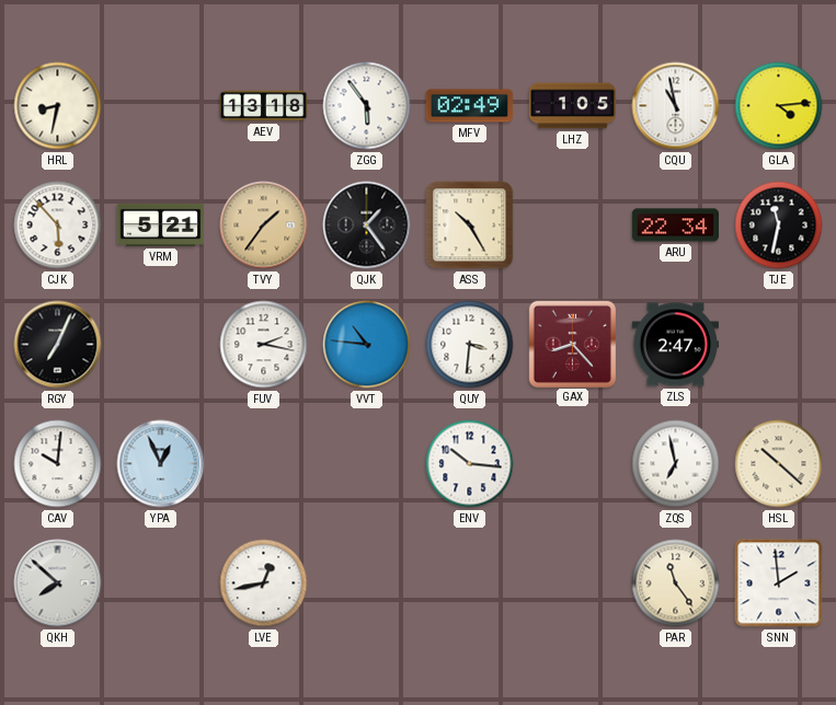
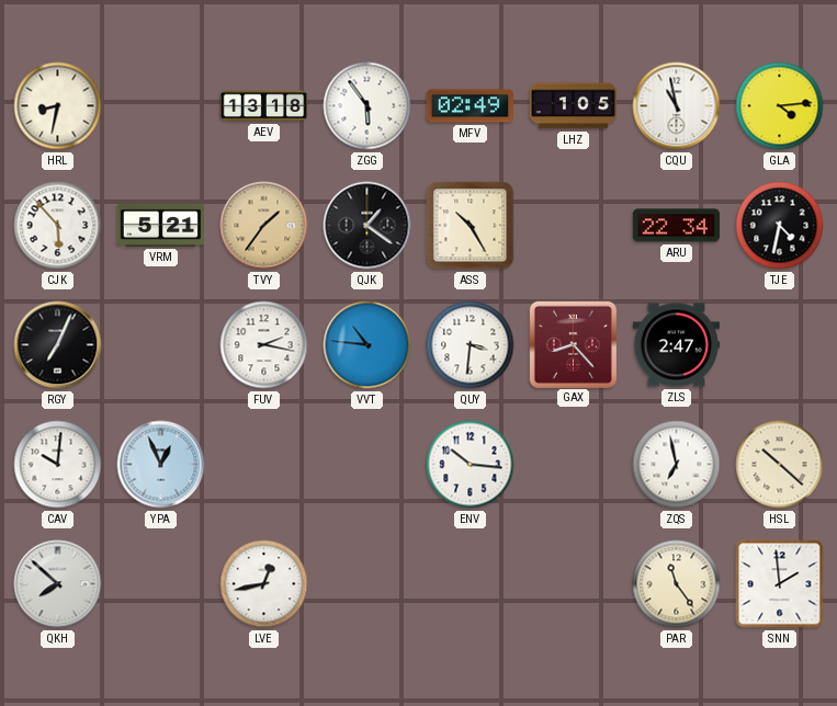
QJK: 1:24 -> 1:21
TJE: 11:32 -> 4:32
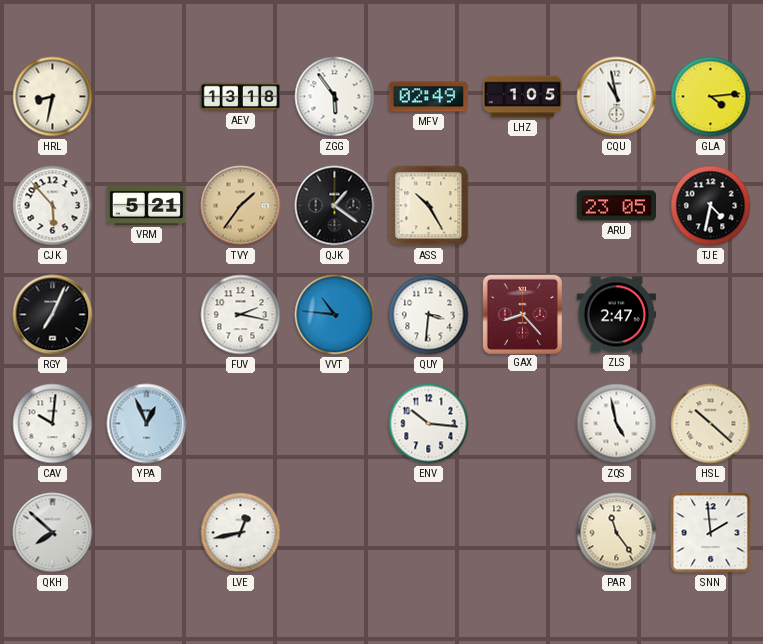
ARU: 22:34 -> 23:05
ZQS: 6:58 -> 4:58
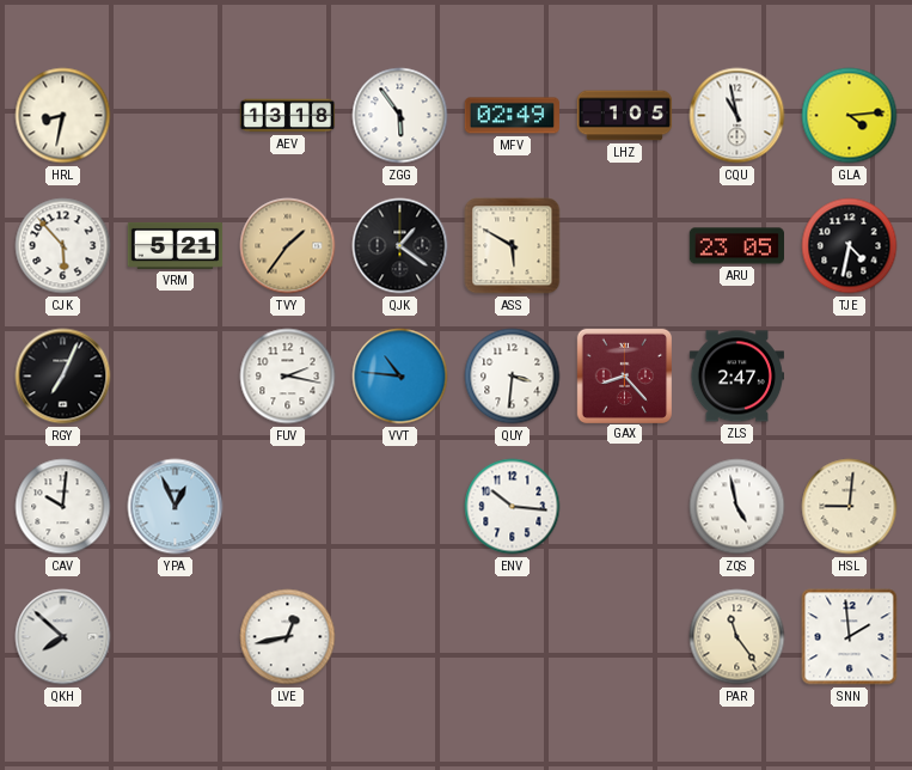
ASS: 10:25 -> 5:50
HSL: 10:22 -> 9:01
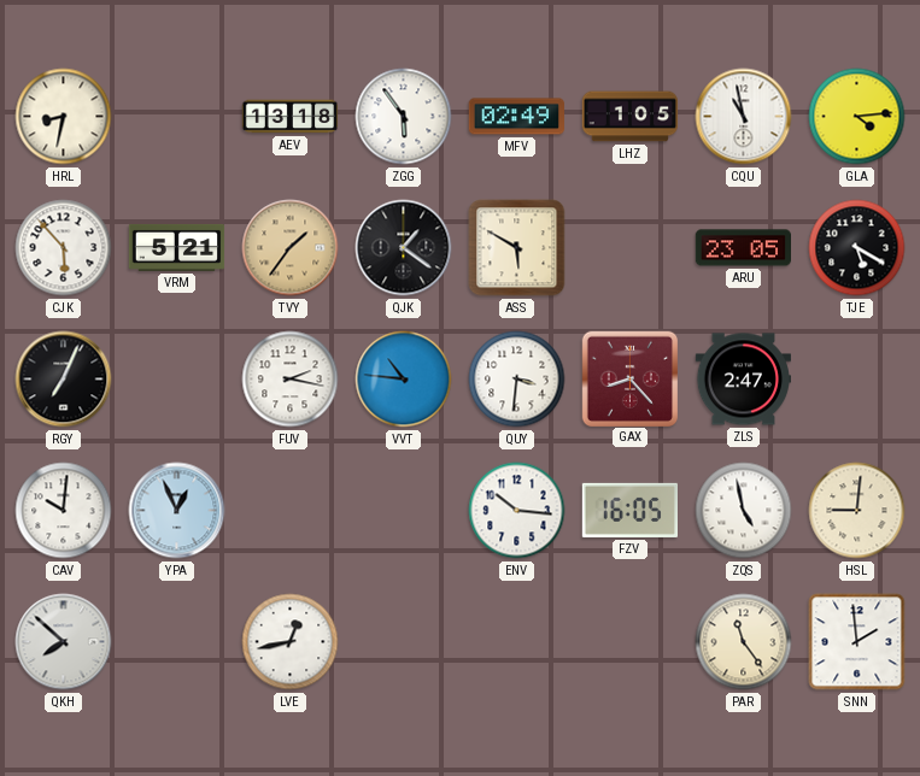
TJE: 4:32 -> 5:20
FZV: none -> 16:05
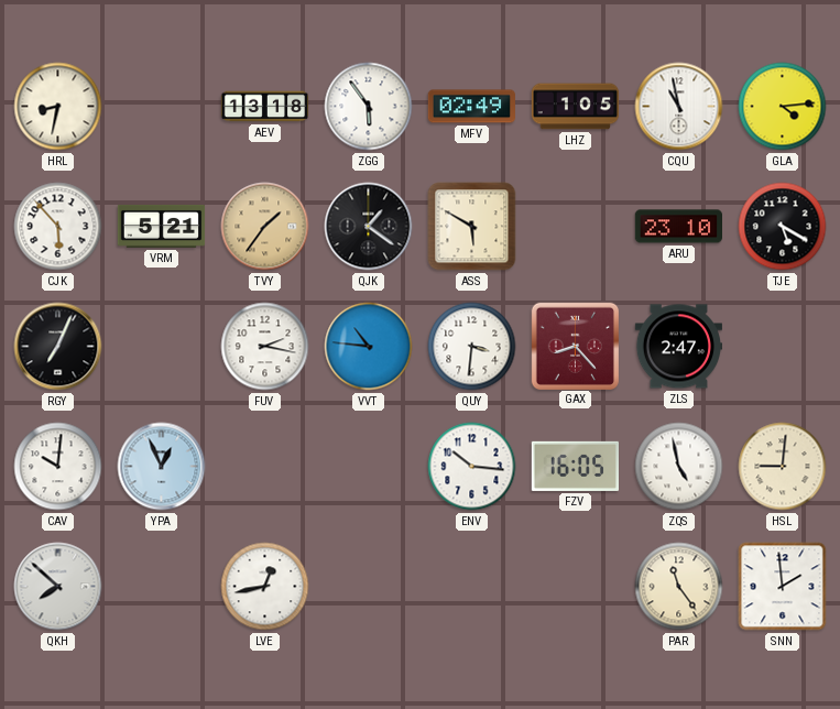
ARU: 23:05 -> 23:10
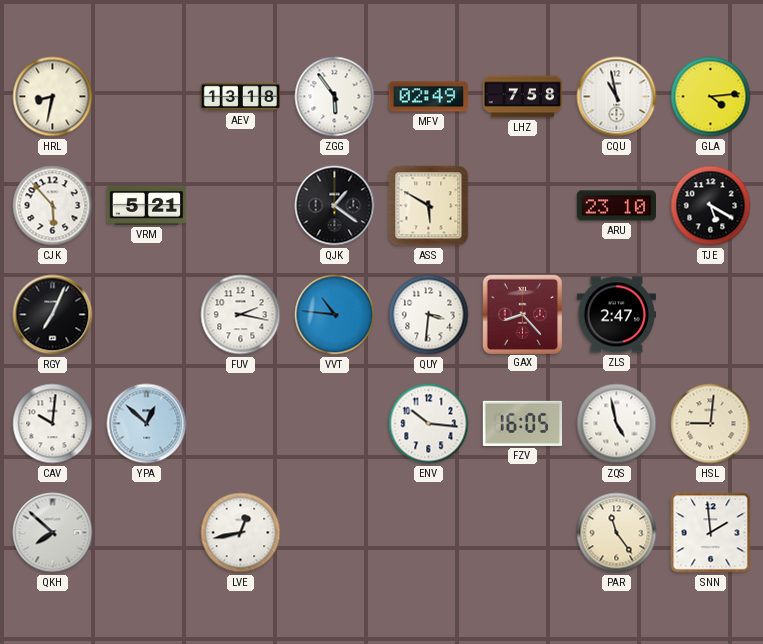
LHZ: 1:05 -> 7:58
TVY: 1:36 -> none
YPA: 12:56 -> 12:52
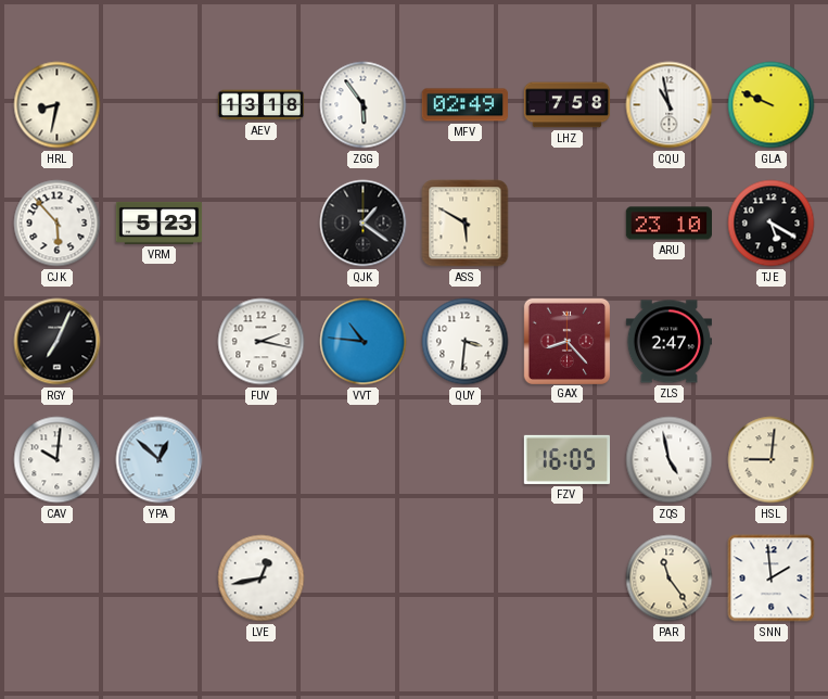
GLA: 4:14 -> 9:49
VRM: 5:21 -> 5:23
ENV: 10:16 -> none
QKH: 7:52 -> none
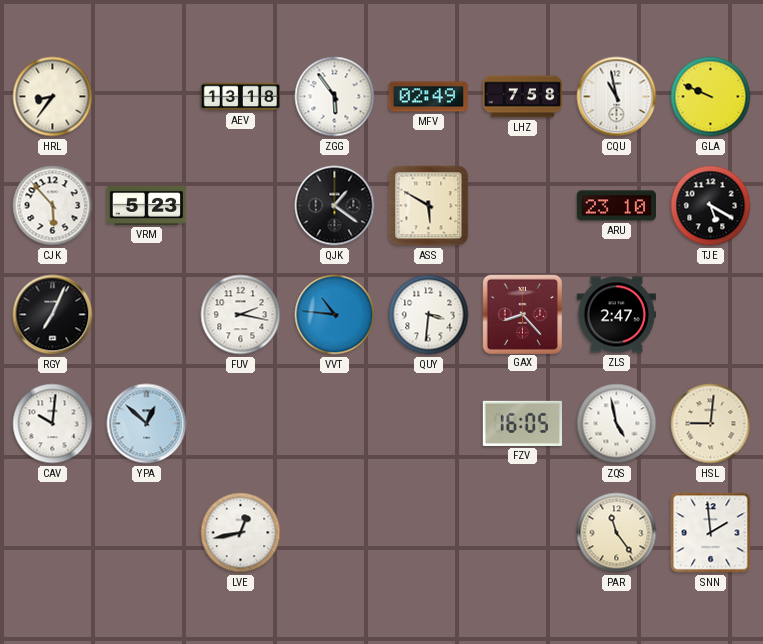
HRL: 8:32 -> 8:36
